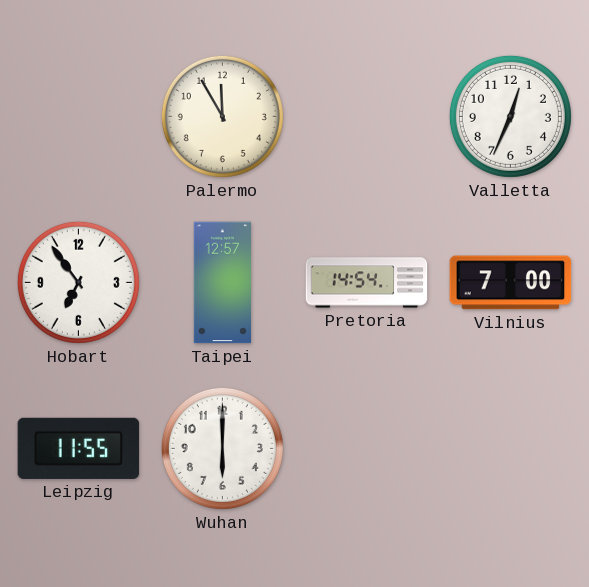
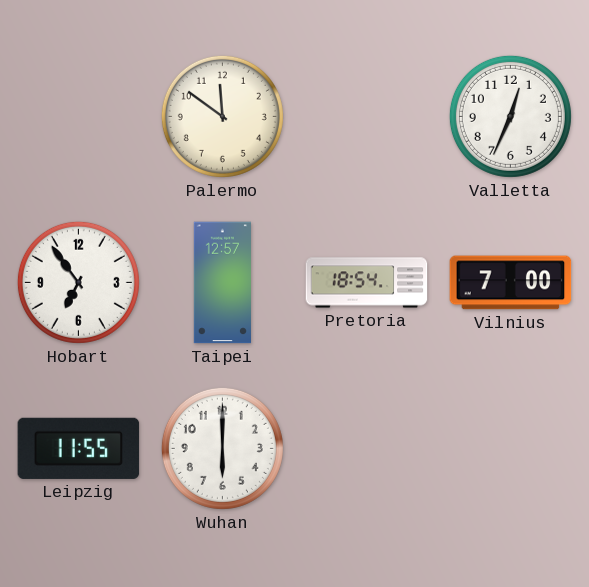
Palermo: 11:55 -> 11:51
Pretoria: 14:54 -> 18:54
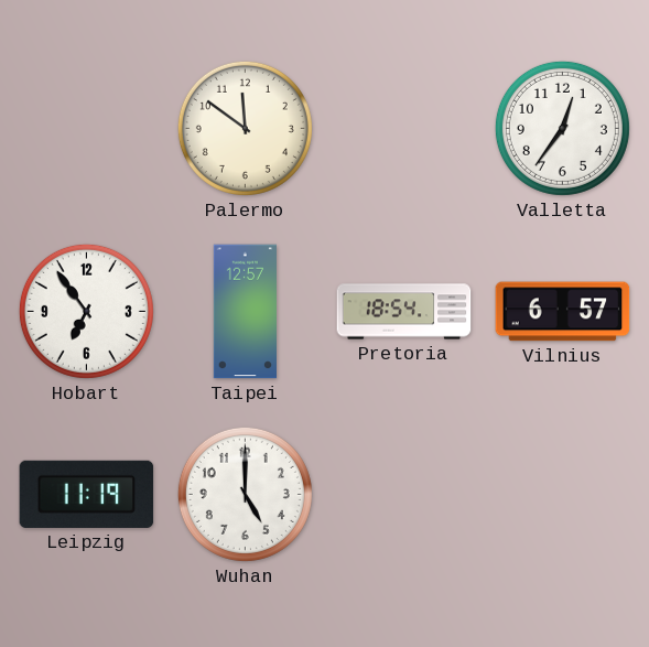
Valletta: 12:34 -> 12:36
Vilnius: 7:00 -> 6:57
Leipzig: 11:55 -> 11:19
Wuhan: 6:00 -> 5:00
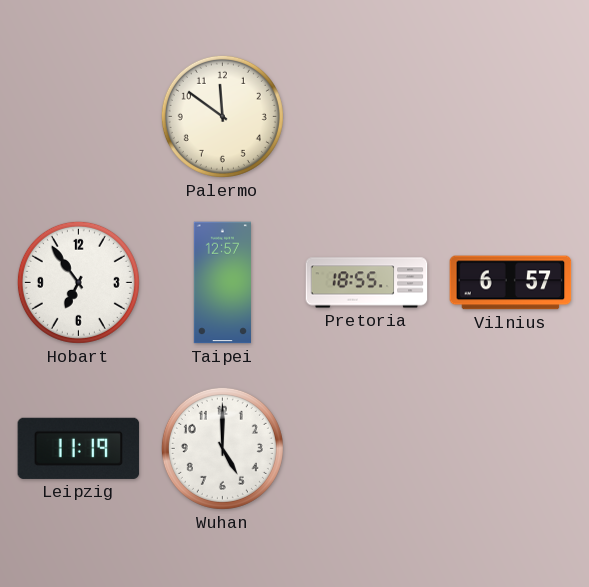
Valletta: 12:36 -> none
Pretoria: 18:54 -> 18:55
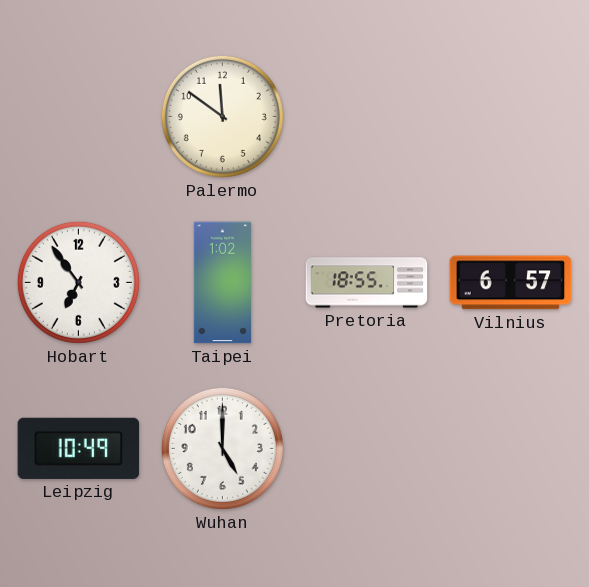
Taipei: 12:57 -> 1:02
Leipzig: 11:19 -> 10:49
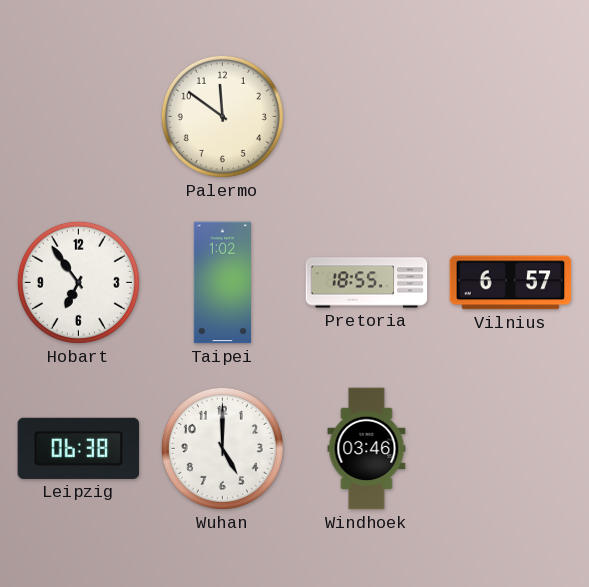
Leipzig: 10:49 -> 06:38
Windhoek: none -> 03:46
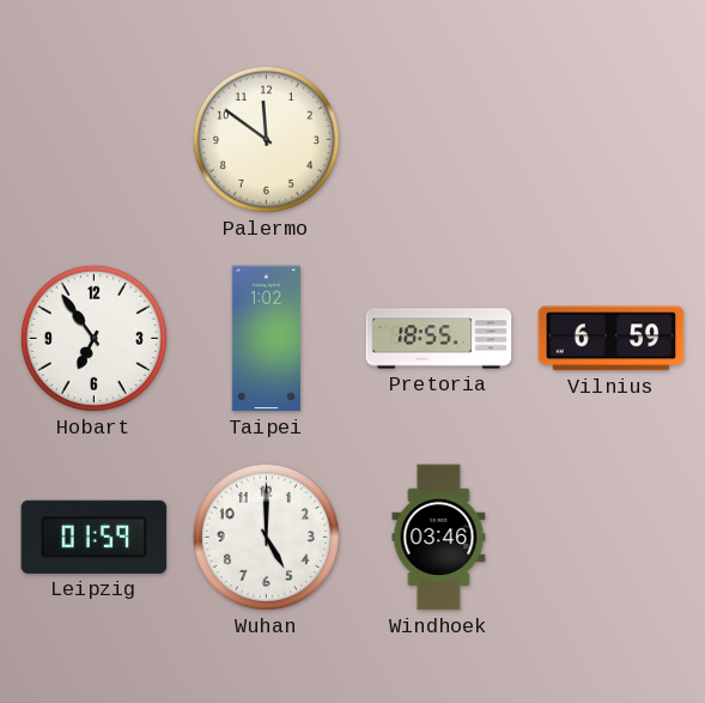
Vilnius: 6:57 -> 6:59
Leipzig: 06:38 -> 01:59
